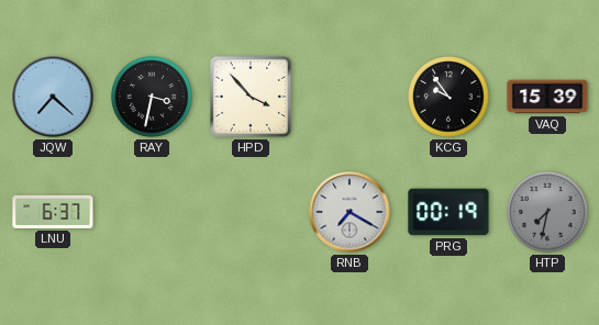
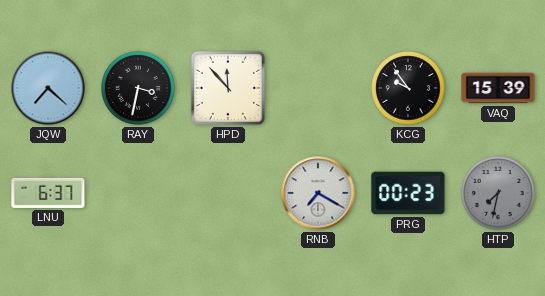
HPD: 3:53 -> 11:53
PRG: 00:19 -> 00:23
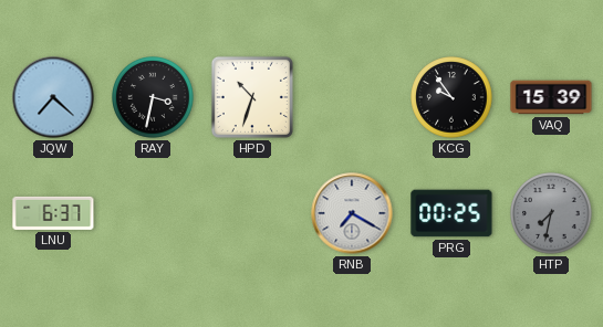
HPD: 11:53 -> 10:33
PRG: 00:23 -> 00:25
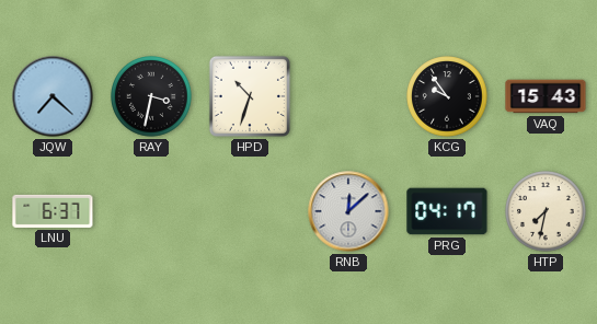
VAQ: 15:39 -> 15:43
RNB: 7:20 -> 12:08
PRG: 00:25 -> 04:17
HTP dial: grey -> cream
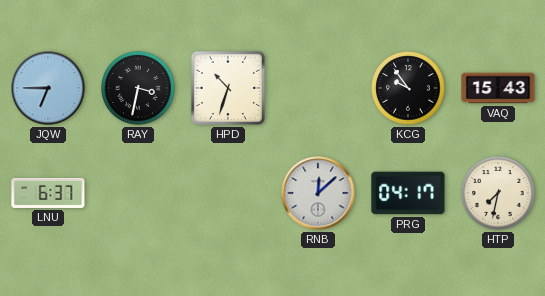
JQW: 7:22 -> 6:45
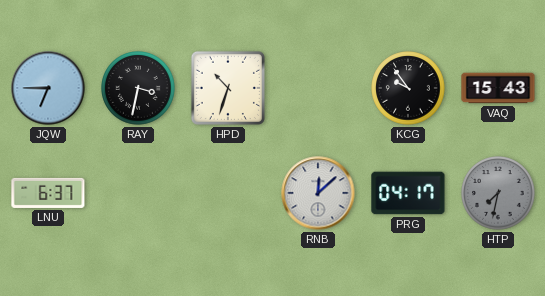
HTP dial: cream -> grey
